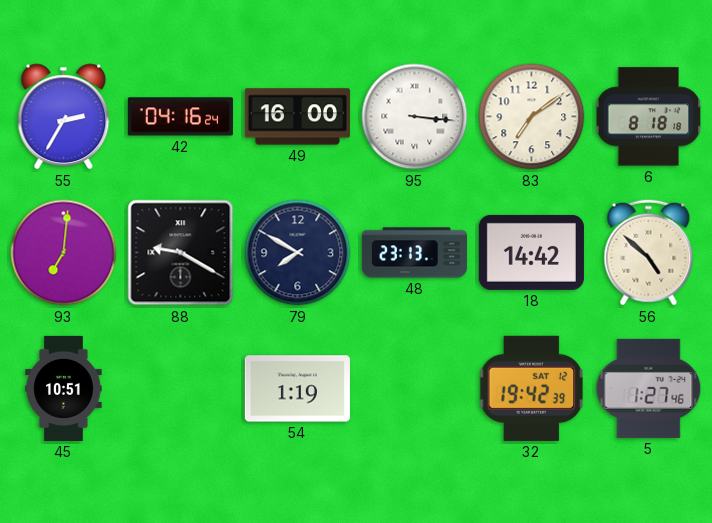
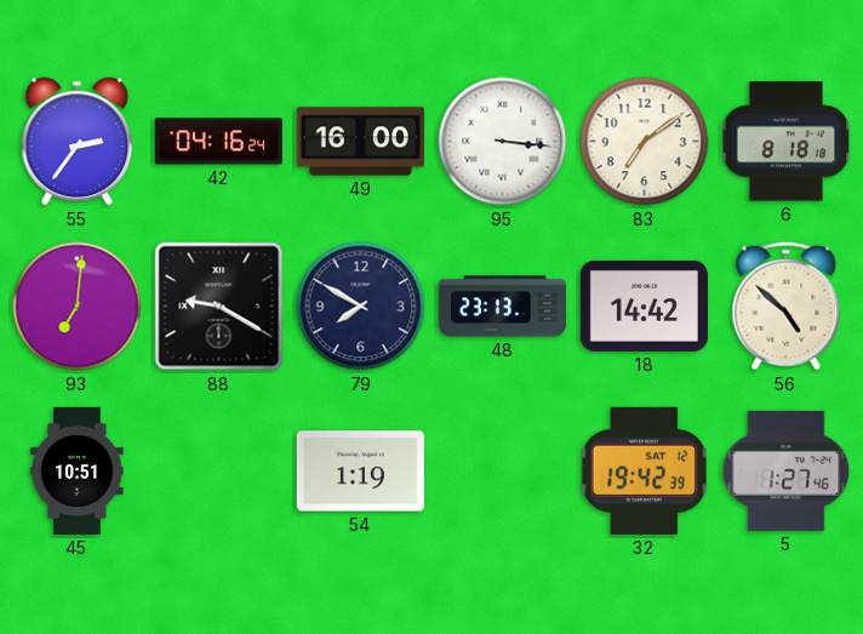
55: 2:35 -> 2:36
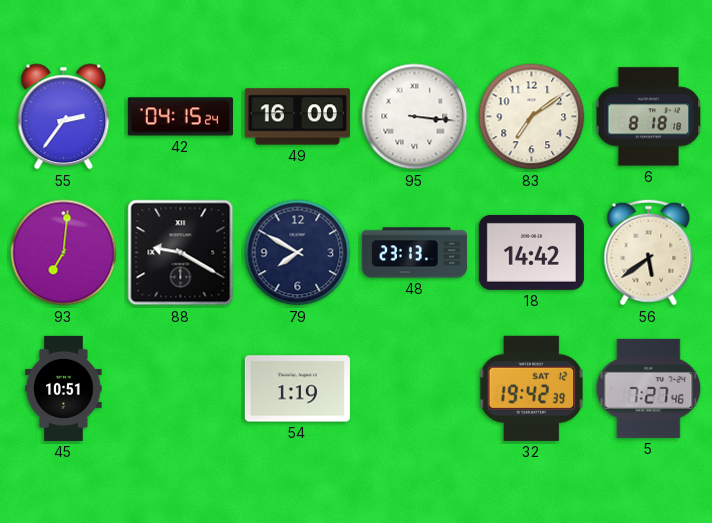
42: 04:16 -> 04:15
56: 4:52 -> 5:39
5: 1:27 -> 7:27
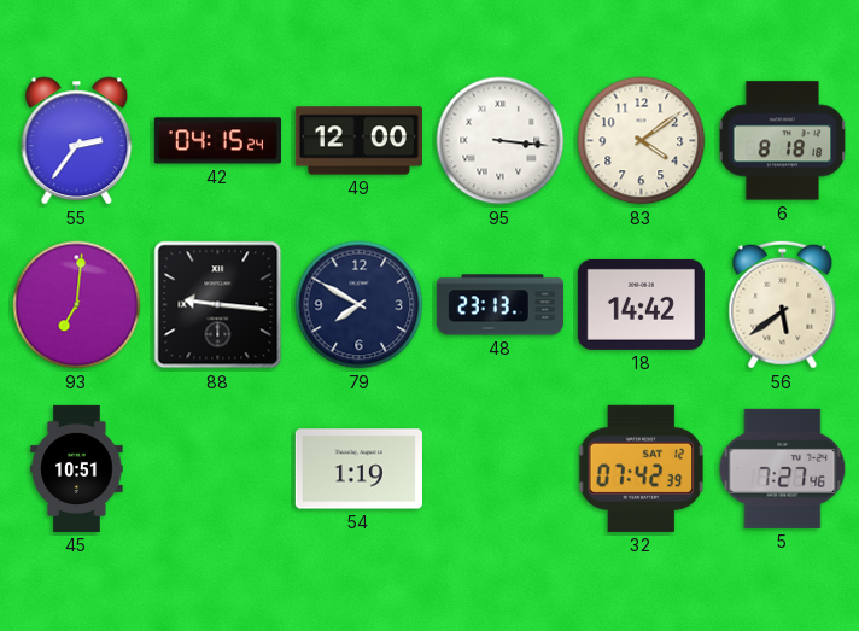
49: 16:00 -> 12:00
83: 7:09 -> 4:09
88: 9:20 -> 9:16
32: 19:42 -> 07:42
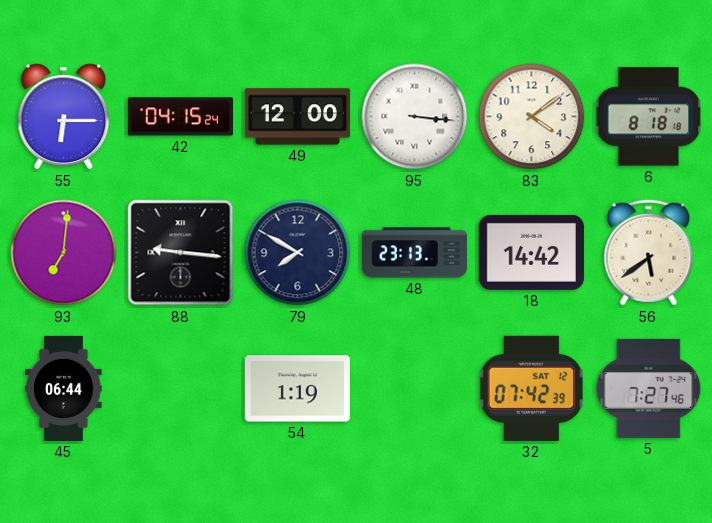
55: 2:36 -> 6:15
45: 10:51 -> 06:44
